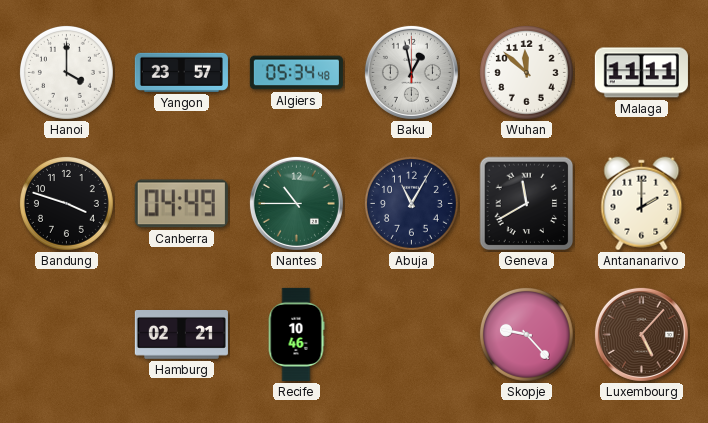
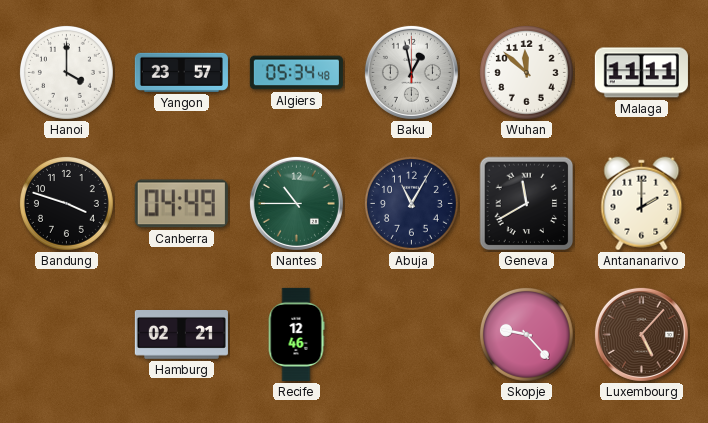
Recife: 10:46 -> 12:46
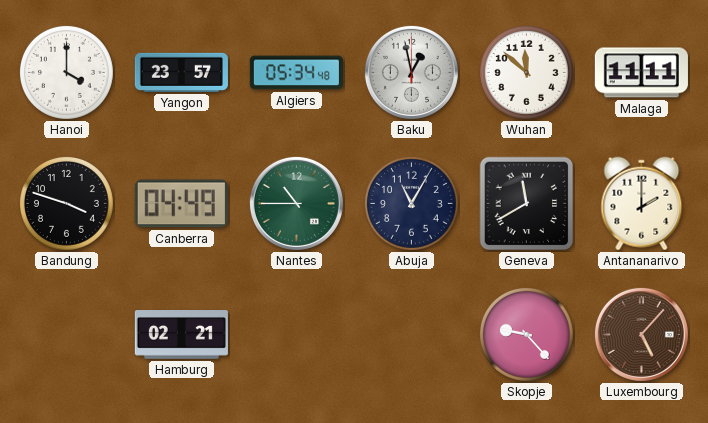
Recife: 12:46 -> none
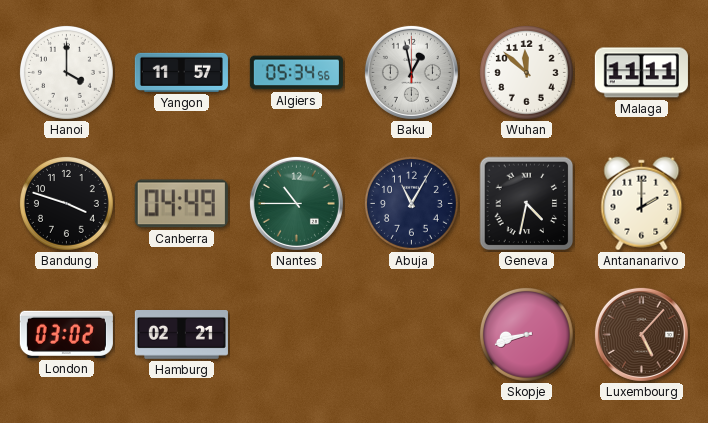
Yangon: 23:57 -> 11:57
Algiers: 05:34:48 -> 05:34:56
Geneva: 11:40 -> 4:32
London: none -> 03:02
Skopje: 9:23 -> 8:42
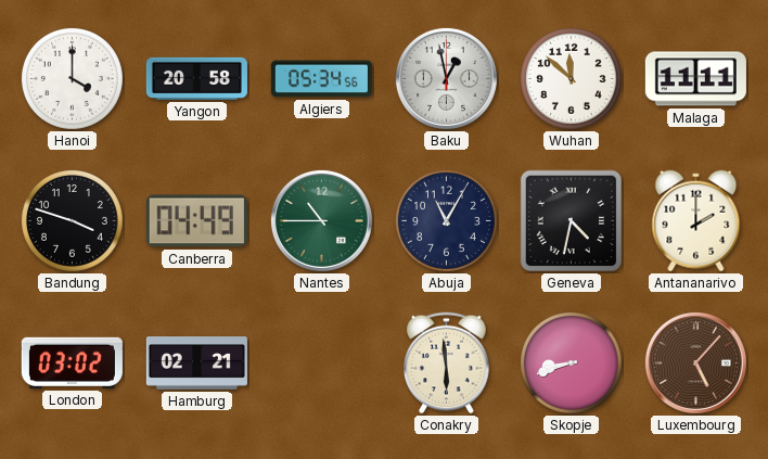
Yangon: 11:57 -> 20:58
Conakry: none -> 5:59
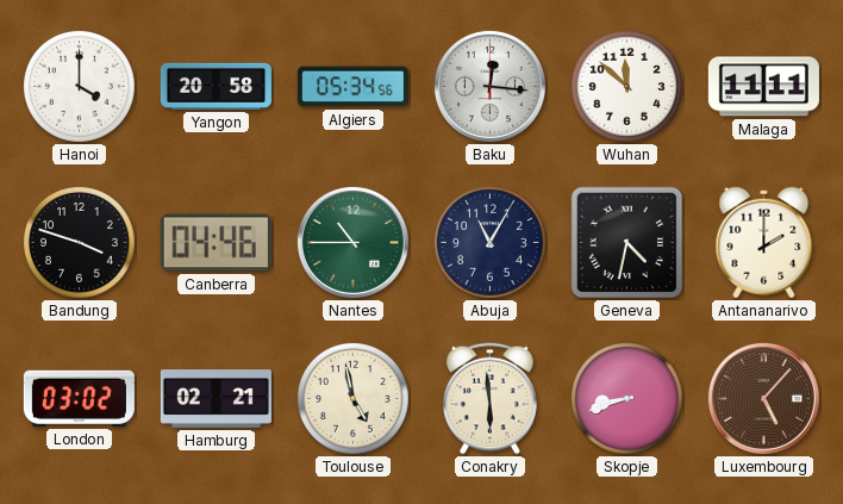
Baku: 12:58 -> 12:16
Canberra: 04:49 -> 04:46
Toulouse: none -> 4:58
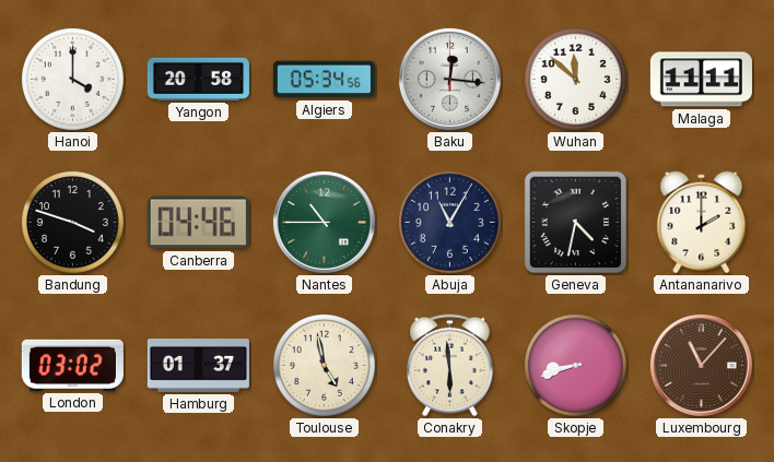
Hamburg: 02:21 -> 01:37
Luxembourg: 5:07 -> 11:07
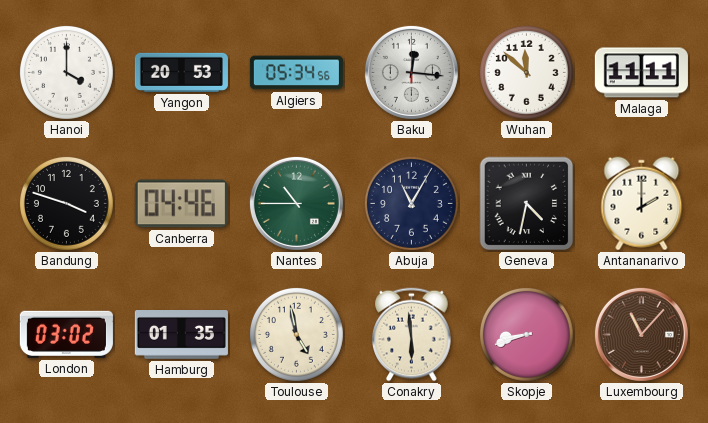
Yangon: 20:58 -> 20:53
Hamburg: 01:37 -> 01:35
